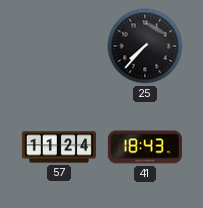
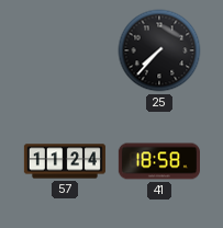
41: 18:43 -> 18:58
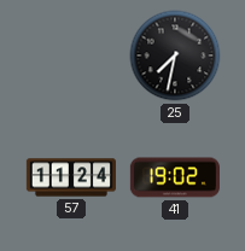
25: 7:37 -> 7:32
41: 18:58 -> 19:02
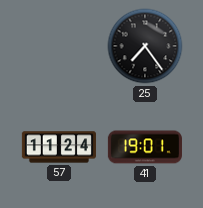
25: 7:32 -> 7:24
41: 19:02 -> 19:01
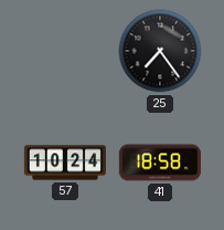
57: 11:24 -> 10:24
41: 19:01 -> 18:58
